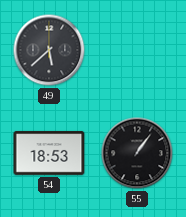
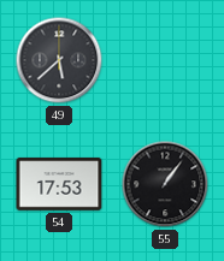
54: 18:53 -> 17:53
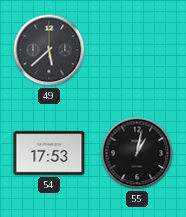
55: 1:06 -> 1:02
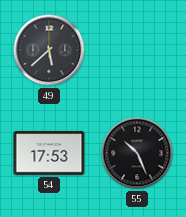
55: 1:02 -> 10:26
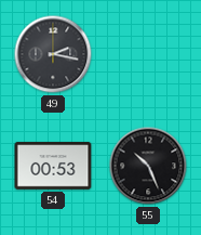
49: 5:38 -> 2:17
54: 17:53 -> 00:53
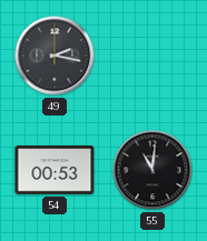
55: 10:26 -> 11:01
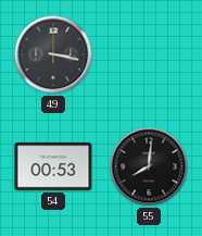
49: 2:17 -> 3:17
55: 11:01 -> 8:01
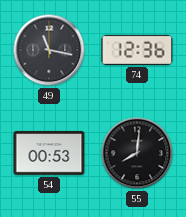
49: 3:17 -> 11:17
74: none -> 12:36
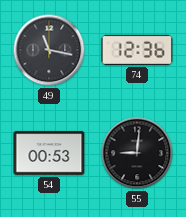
55: 8:01 -> 9:01
